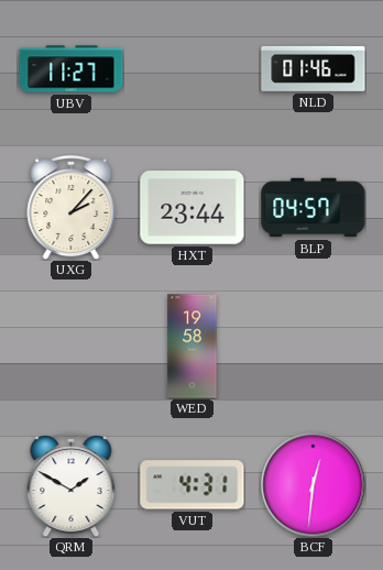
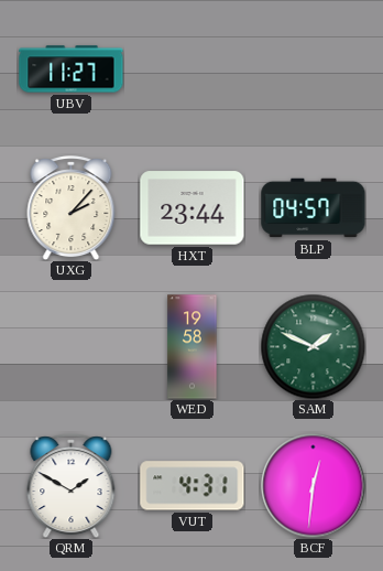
NLD: 01:46 -> none
SAM: none -> 1:49
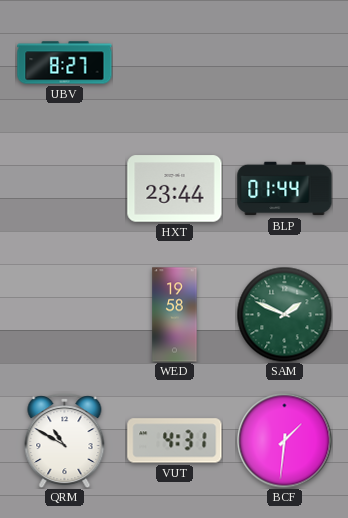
UBV: 11:27 -> 8:27
UXG: 2:07 -> none
BLP: 04:57 -> 01:44
QRM: 1:50 -> 10:50
BCF: 12:31 -> 1:31
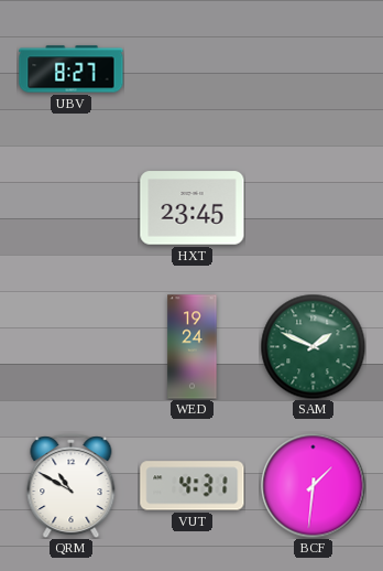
HXT: 23:44 -> 23:45
BLP: 01:44 -> none
WED: 19:58 -> 19:24
